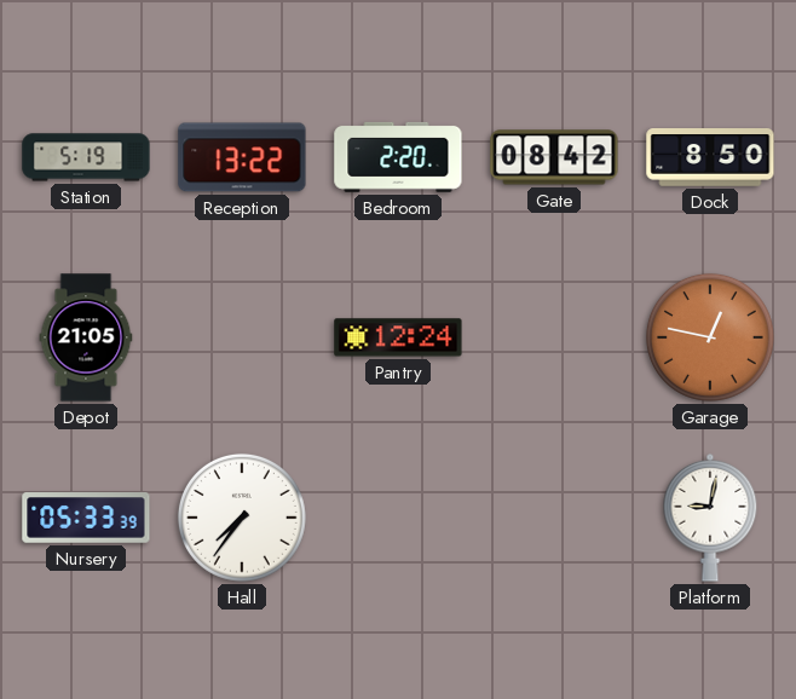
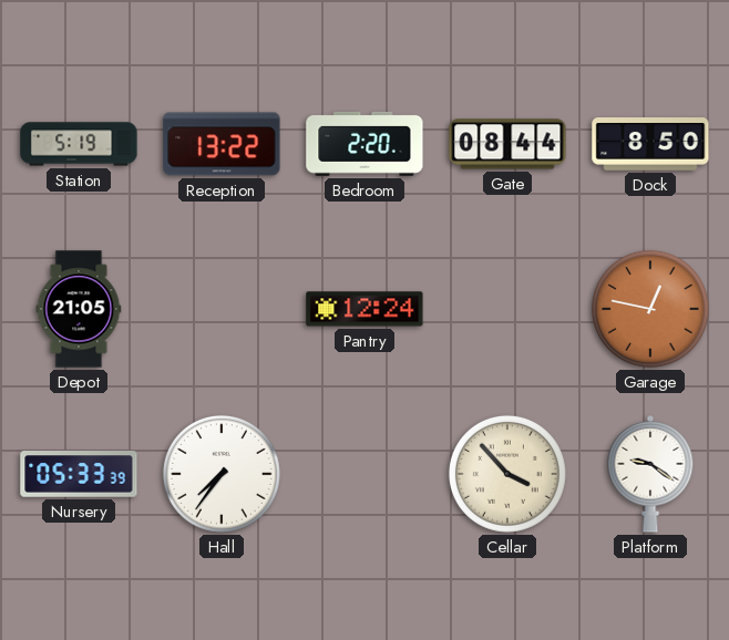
Gate: 08:42 -> 08:44
Cellar: none -> 3:53
Platform: 9:02 -> 9:21
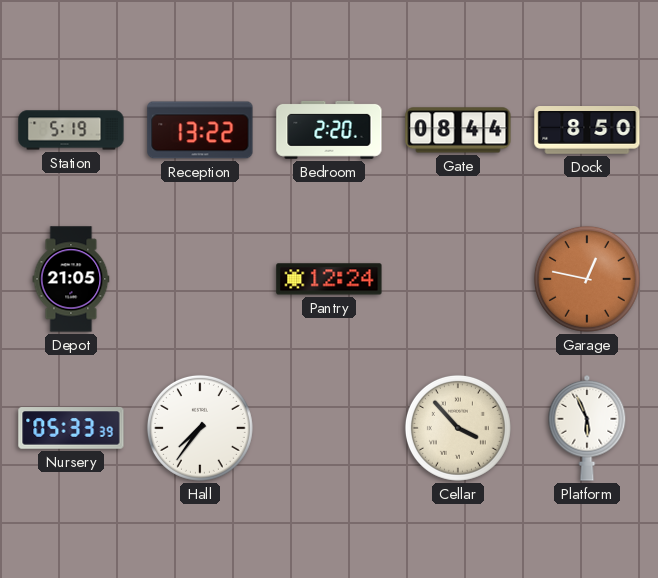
Platform: 9:21 -> 5:56
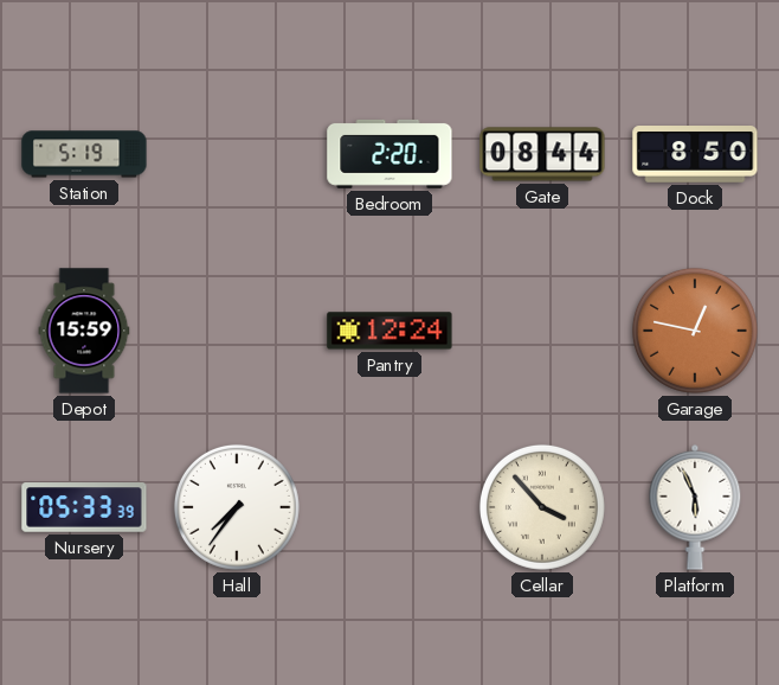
Reception: 13:22 -> none
Depot: 21:05 -> 15:59
